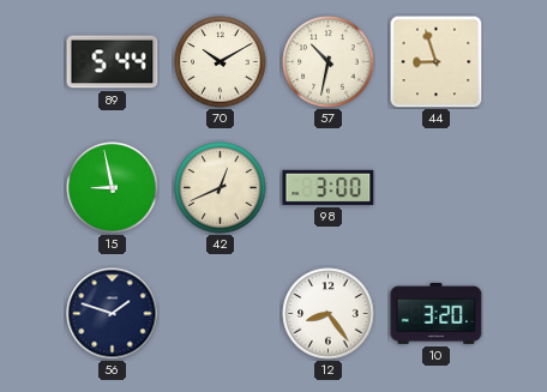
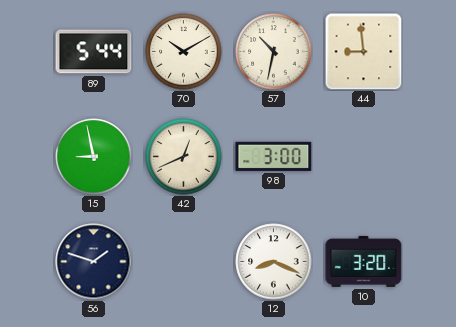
44: 8:57 -> 8:59
12: 8:24 -> 8:19
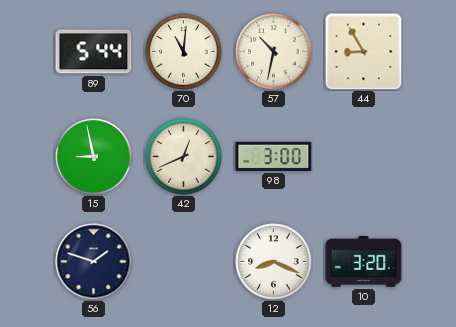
70: 10:10 -> 11:01
44: 8:59 -> 8:55
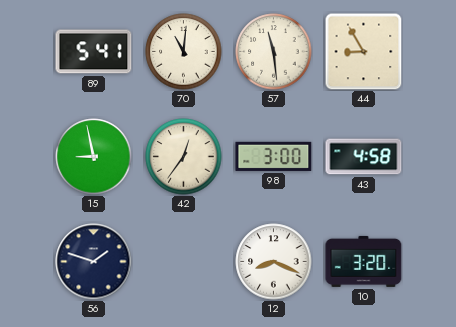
89: 5:44 -> 5:41
57: 10:32 -> 11:29
42: 12:41 -> 12:36
43: none -> 4:58
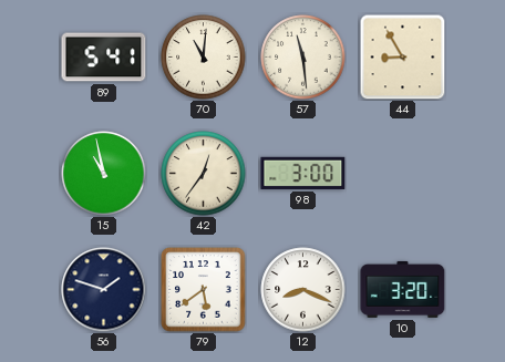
15: 8:58 -> 10:58
43: 4:58 -> none
79: none -> 5:39
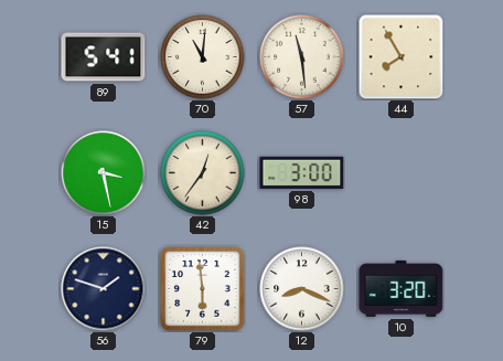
44: 8:55 -> 7:55
15: 10:58 -> 3:28
79: 5:39 -> 5:59
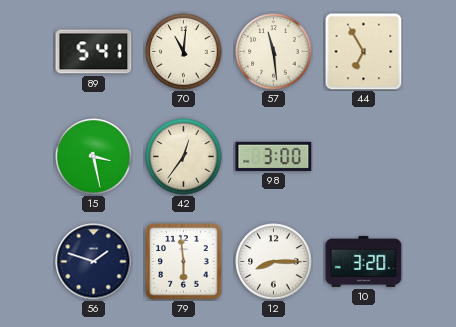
44: 7:55 -> 6:55
12: 8:19 -> 8:15
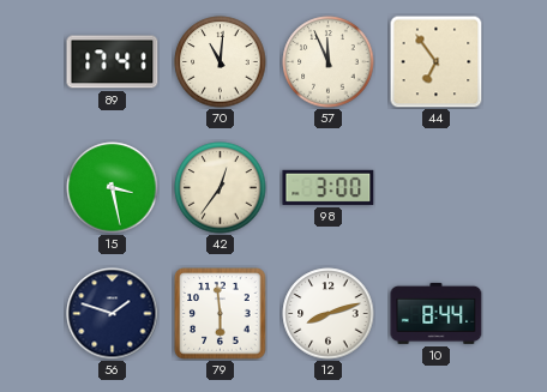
89: 5:41 -> 17:41
57: 11:29 -> 11:56
44: 6:55 -> 6:54
12: 8:15 -> 8:12
10: 3:20 -> 8:44
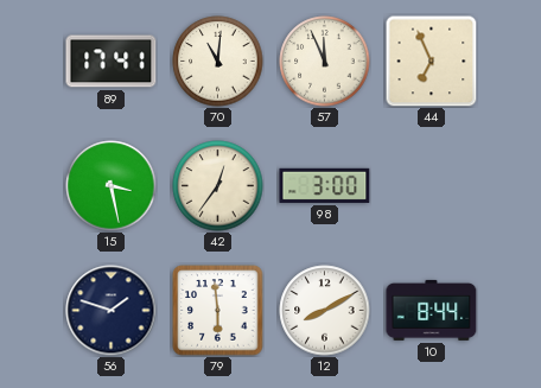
44: 6:54 -> 6:56
12: 8:12 -> 8:10
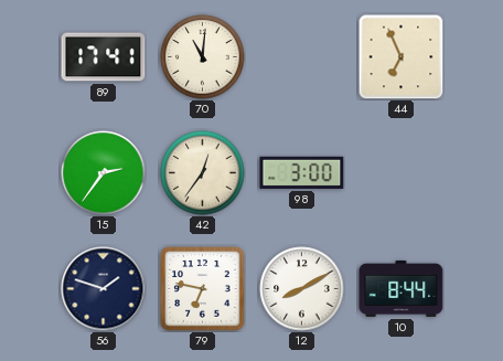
57: 11:56 -> none
15: 3:28 -> 2:36
79: 5:59 -> 6:47
